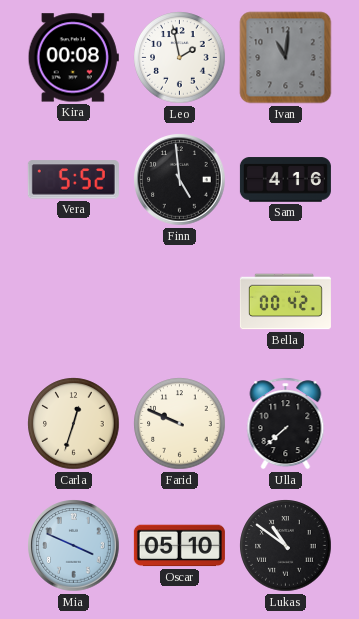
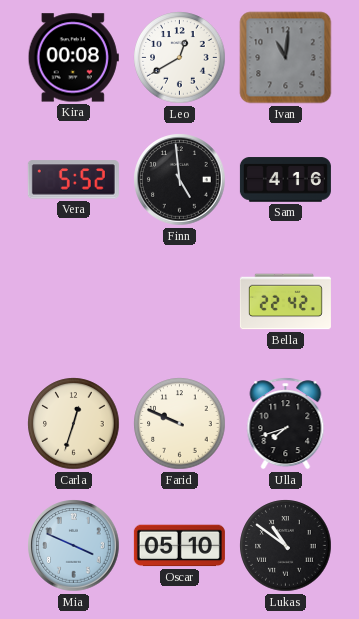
Leo: 1:58 -> 12:40
Bella: 00:42 -> 22:42
Ulla: 7:38 -> 7:42
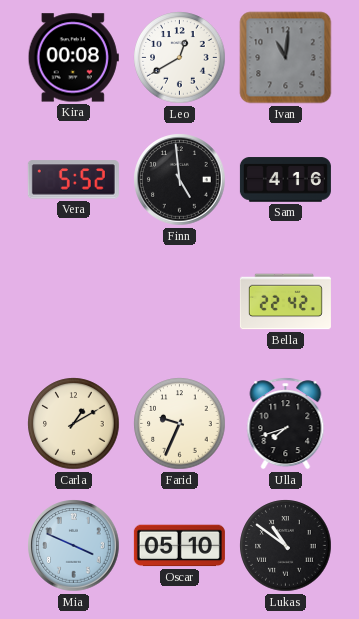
Carla: 12:33 -> 1:10
Farid: 9:49 -> 9:34
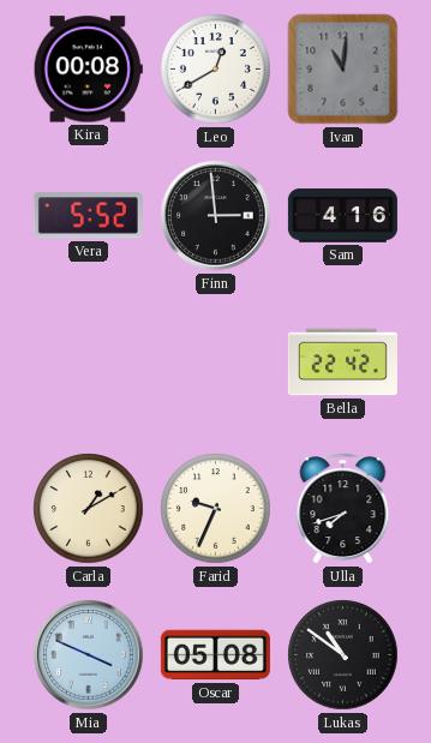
Finn: 4:59 -> 2:59
Oscar: 05:10 -> 05:08
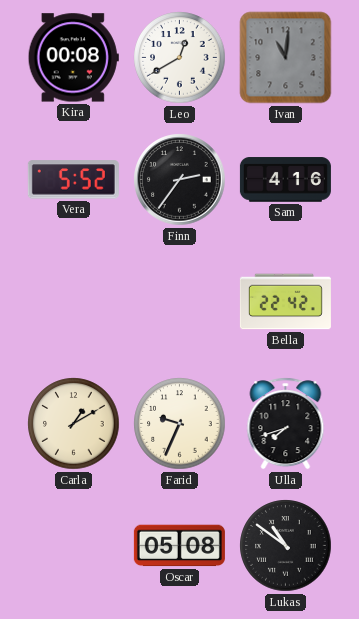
Finn: 2:59 -> 2:36
Mia: 3:49 -> none
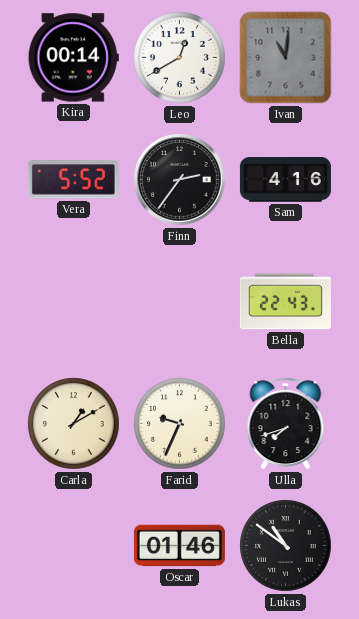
Kira: 00:08 -> 00:14
Bella: 22:42 -> 22:43
Oscar: 05:08 -> 01:46
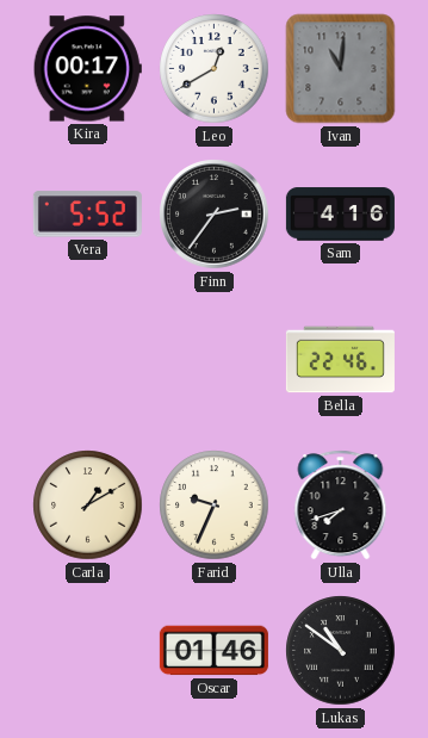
Kira: 00:14 -> 00:17
Bella: 22:43 -> 22:46
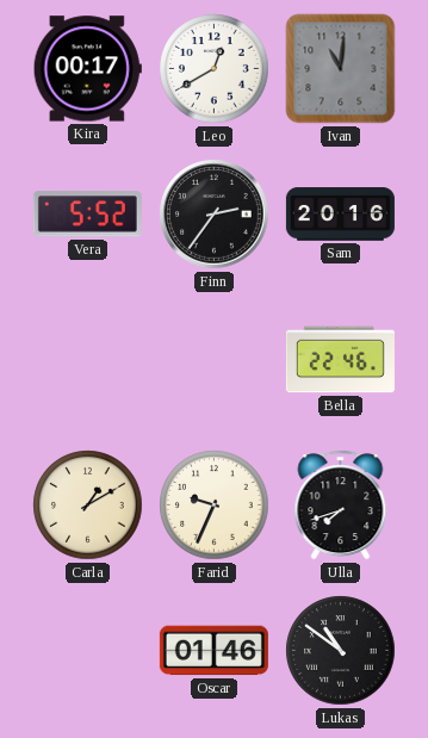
Sam: 4:16 -> 20:16
